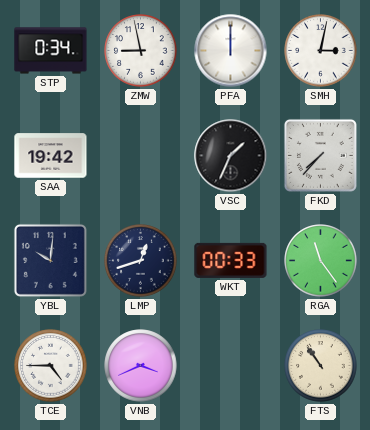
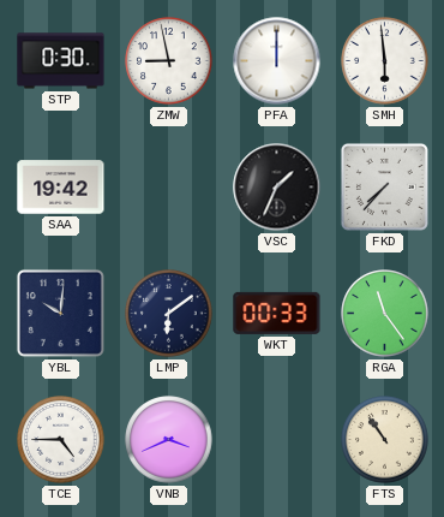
STP: 0:34 -> 0:30
SMH: 3:02 -> 5:59
LMP: 12:42 -> 6:09
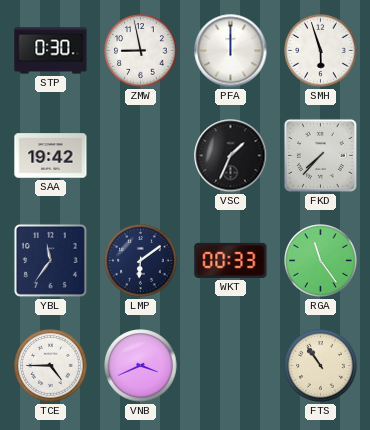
SMH: 5:59 -> 5:57
YBL: 10:01 -> 11:36
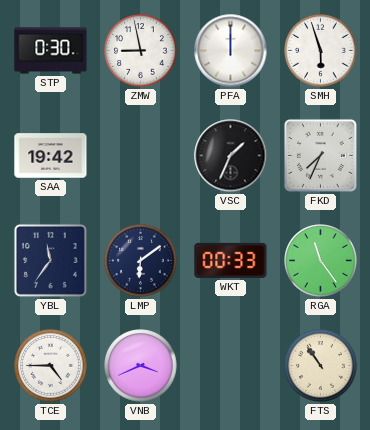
FKD: 7:37 -> 7:34
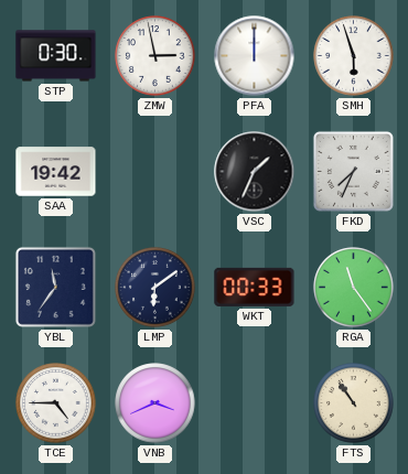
ZMW: 8:58 -> 2:58
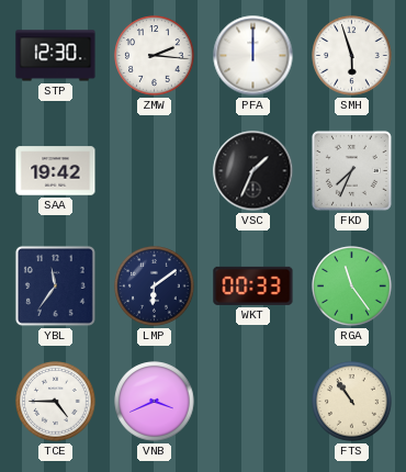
STP: 0:30 -> 12:30
ZMW: 2:58 -> 2:16
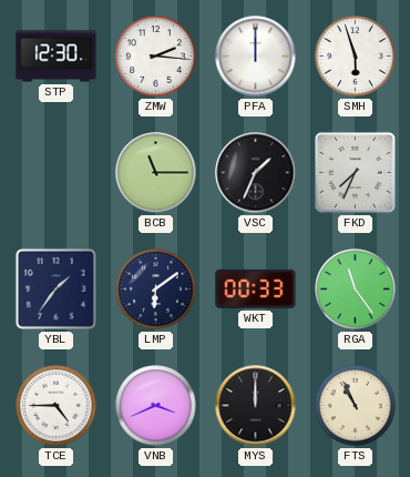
SAA: 19:42 -> none
BCB: none -> 11:15
YBL: 11:36 -> 1:36
MYS: none -> 12:00
FTS: 10:54 -> 10:56
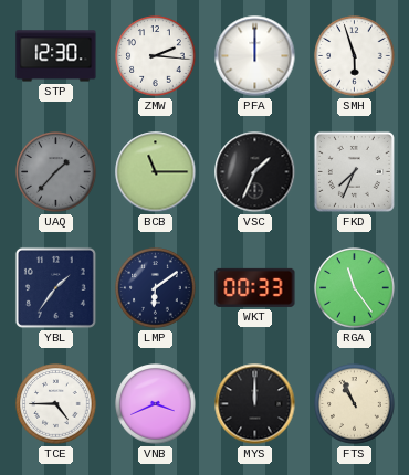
UAQ: none -> 1:37
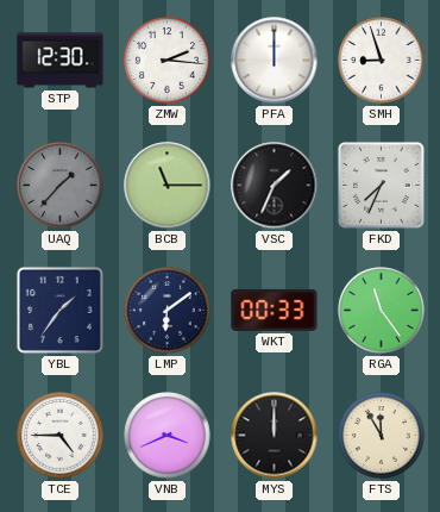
SMH: 5:57 -> 8:57
FTS: 10:56 -> 11:55
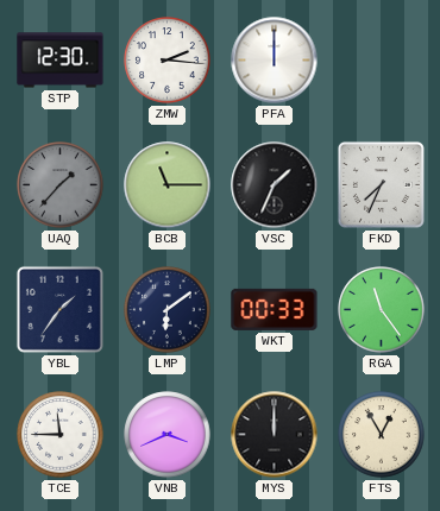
SMH: 8:57 -> none
TCE: 4:45 -> 11:45
FTS: 11:55 -> 12:55
